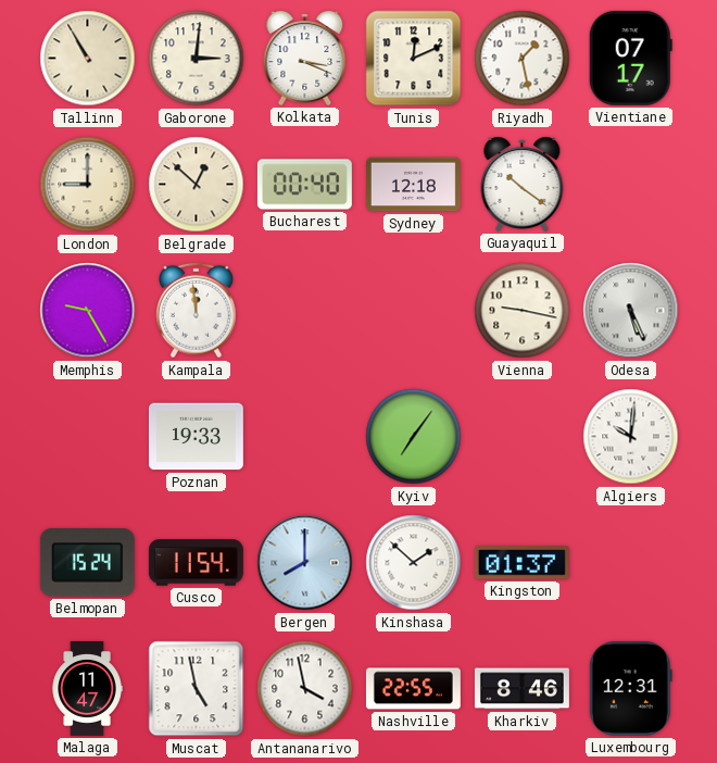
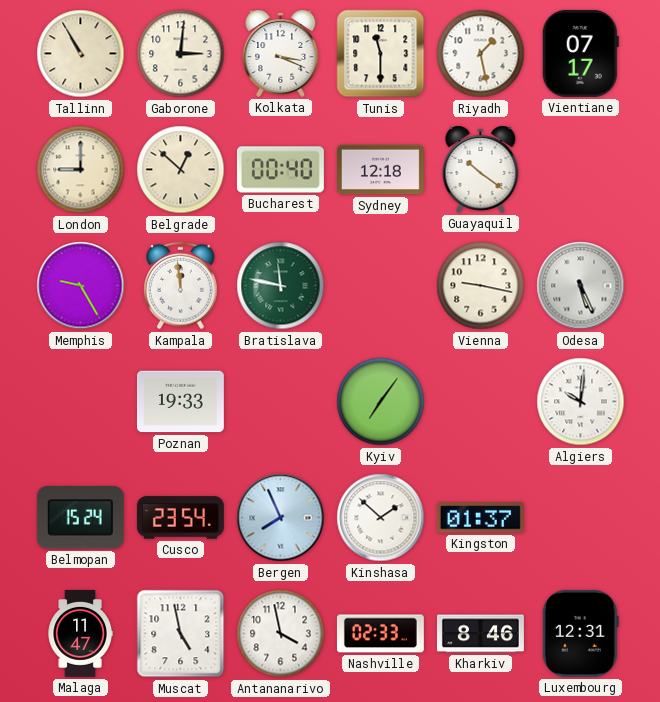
Tunis: 12:11 -> 11:30
Bratislava: none -> 11:47
Cusco: 11:54 -> 23:54
Bergen: 8:00 -> 7:56
Nashville: 22:55 -> 02:33
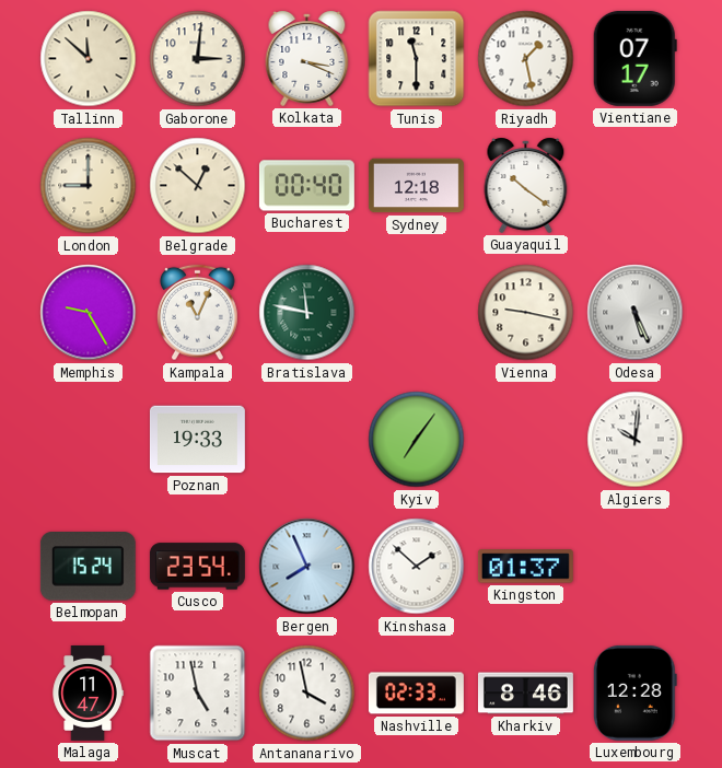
Tallinn: 10:55 -> 11:52
Kampala: 11:59 -> 11:04
Luxembourg: 12:31 -> 12:28
